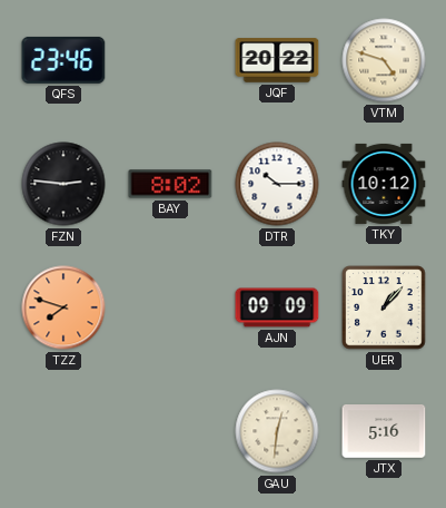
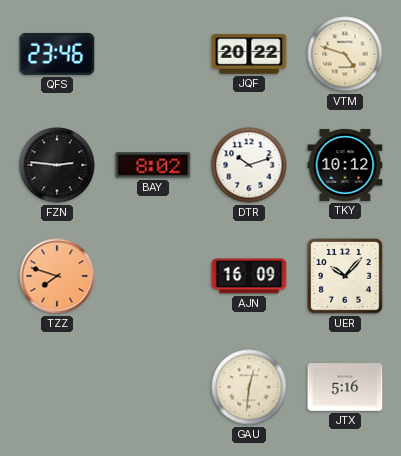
DTR: 10:15 -> 10:12
AJN: 09:09 -> 16:09
UER: 1:07 -> 10:07
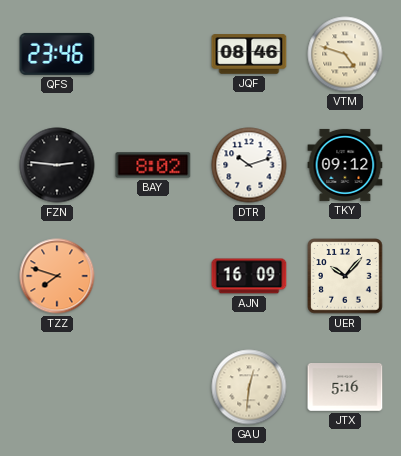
JQF: 20:22 -> 08:46
TKY: 10:12 -> 09:12
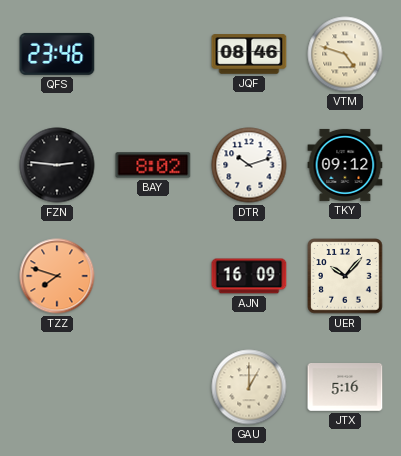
GAU: 12:31 -> 1:00
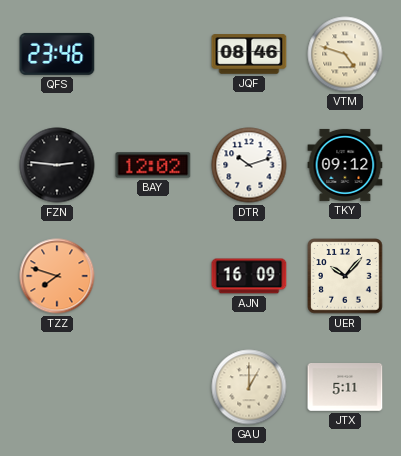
BAY: 8:02 -> 12:02
JTX: 5:16 -> 5:11
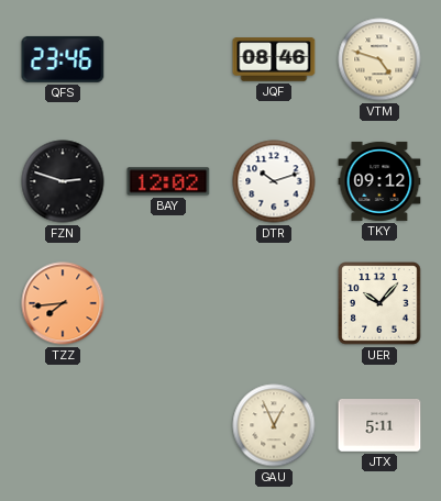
FZN: 2:46 -> 2:48
TZZ: 7:48 -> 7:44
AJN: 16:09 -> none
GAU: 1:00 -> 12:56
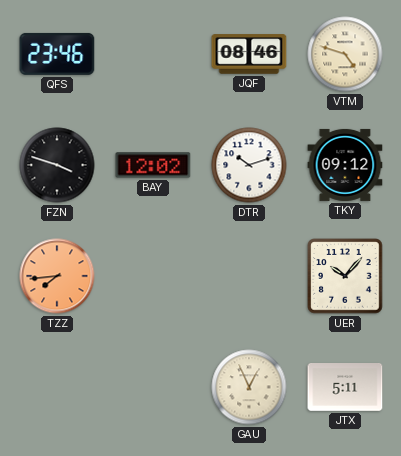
FZN: 2:48 -> 3:48
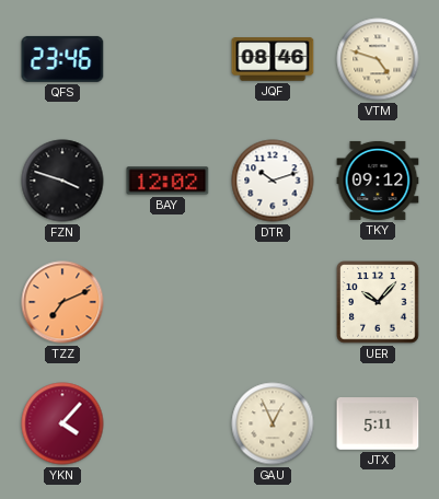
TZZ: 7:44 -> 7:11
YKN: none -> 4:07
